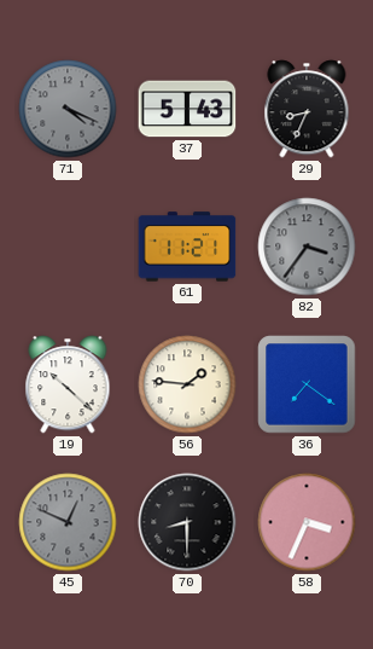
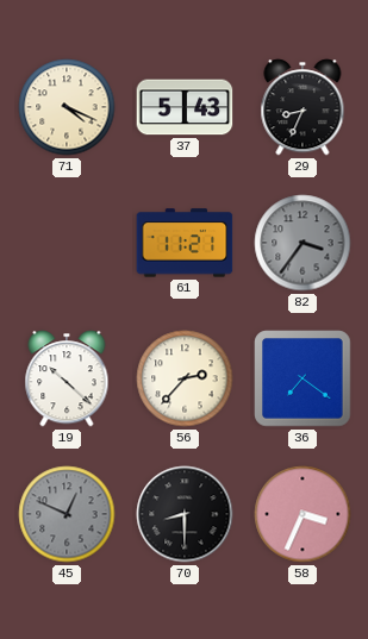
71 dial: grey -> cream
56: 1:46 -> 2:37
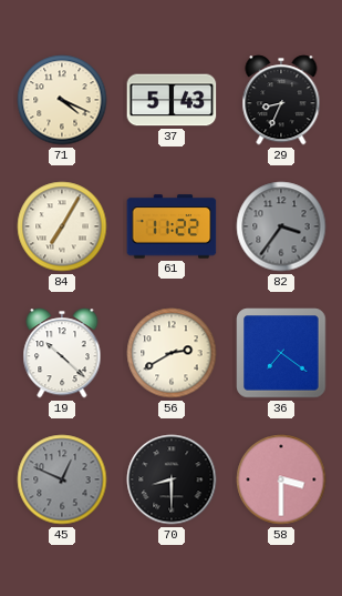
84: none -> 7:05
61: 11:21 -> 11:22
56: 2:37 -> 2:40
58: 3:34 -> 3:30
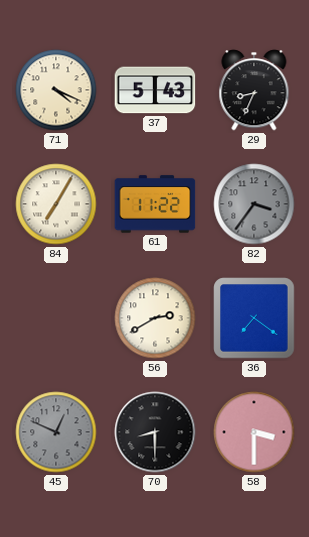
19: 10:22 -> none
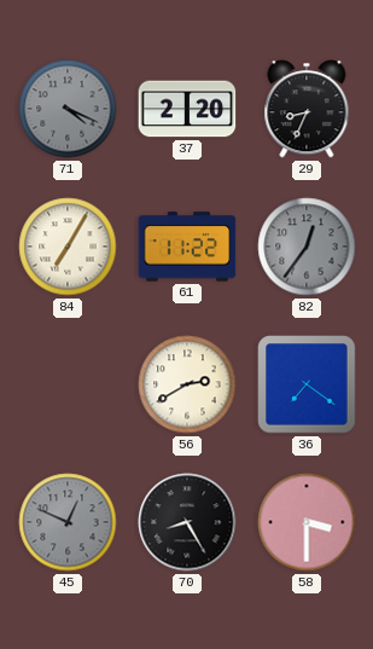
71 dial: cream -> grey
37: 5:43 -> 2:20
82: 3:36 -> 12:36
70: 8:30 -> 8:25
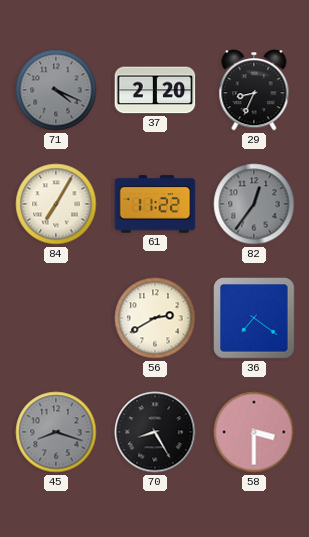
45: 12:49 -> 8:18
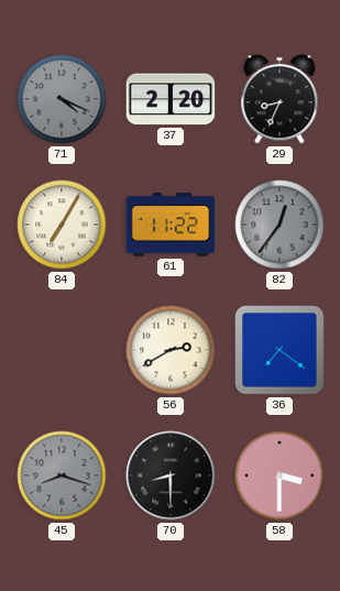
70: 8:25 -> 8:30
